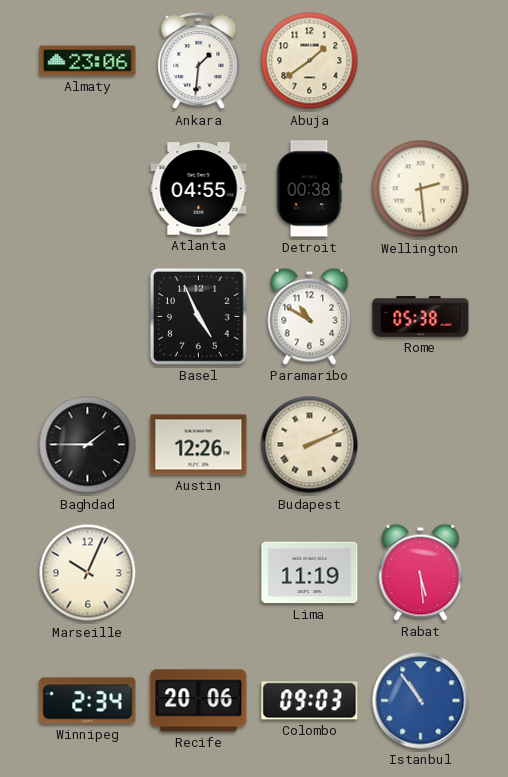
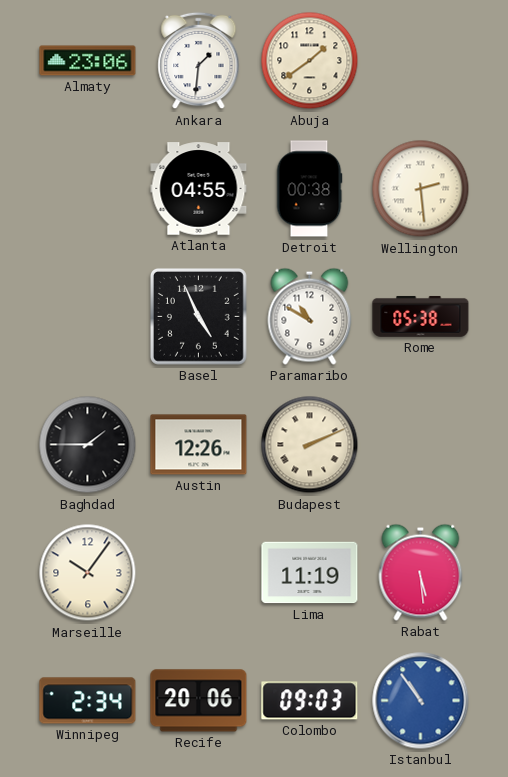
Marseille: 10:04 -> 10:06
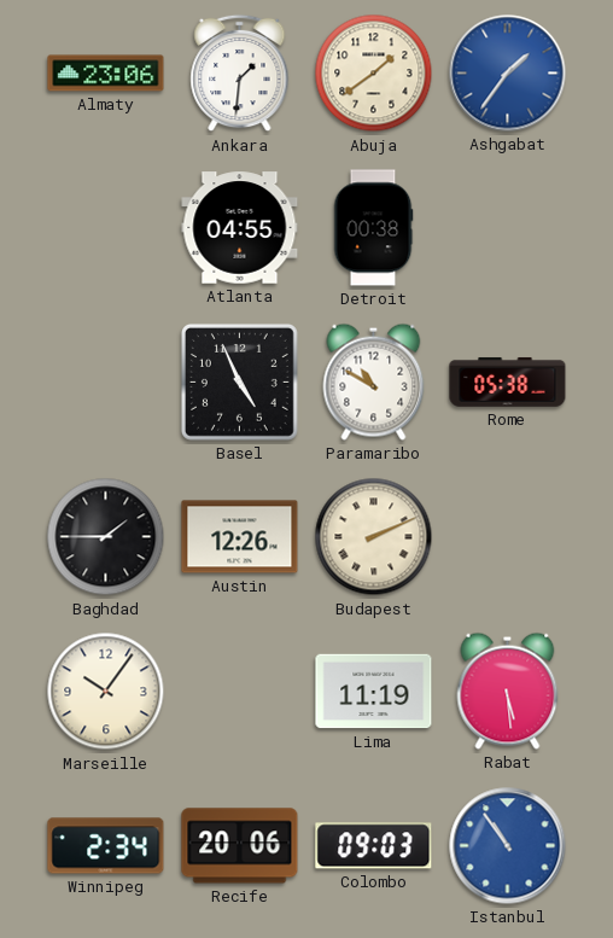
Ashgabat: none -> 1:36
Wellington: 2:29 -> none
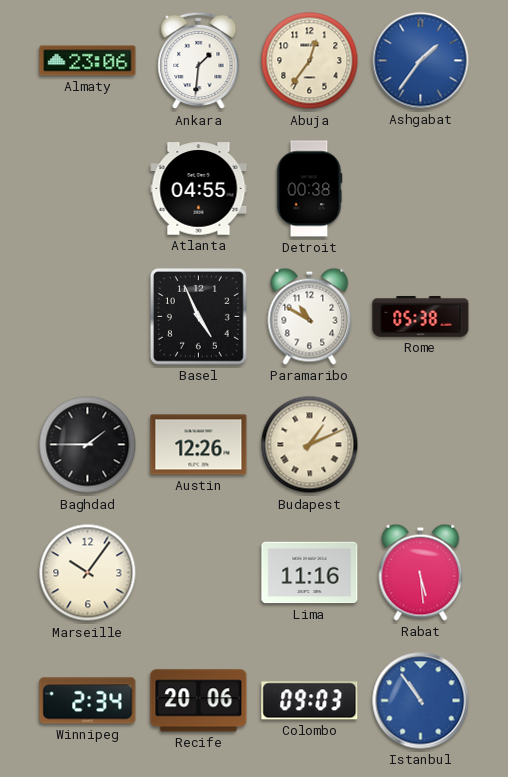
Abuja: 1:39 -> 12:36
Budapest: 2:11 -> 1:11
Lima: 11:19 -> 11:16
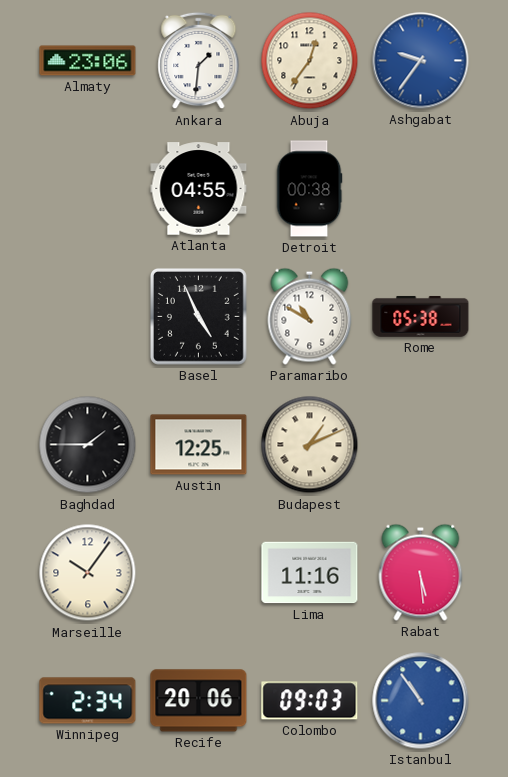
Ashgabat: 1:36 -> 9:36
Austin: 12:26 -> 12:25
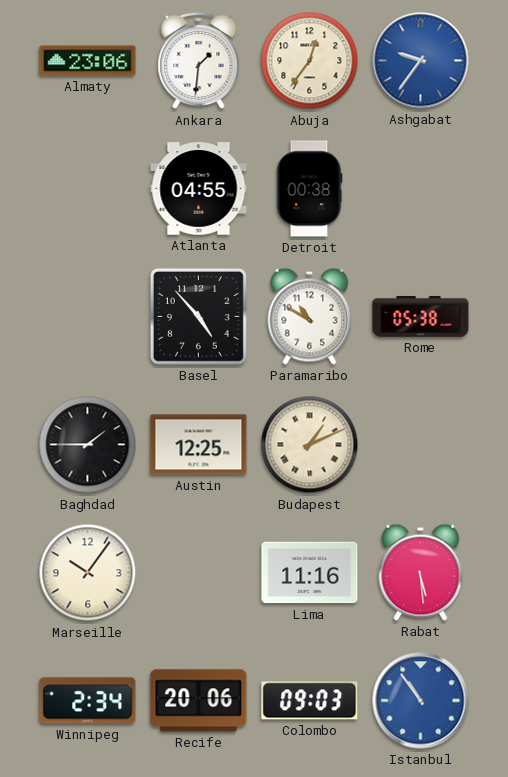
Basel: 4:56 -> 4:53
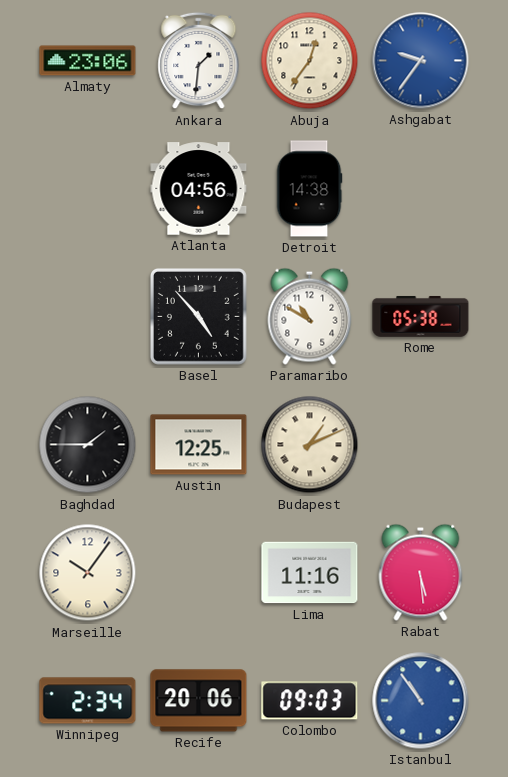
Atlanta: 04:55 -> 04:56
Detroit: 00:38 -> 14:38
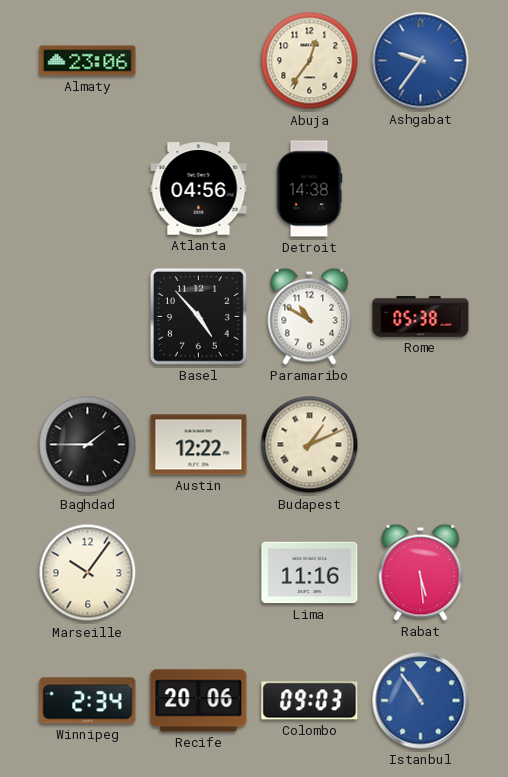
Ankara: 1:31 -> none
Austin: 12:25 -> 12:22
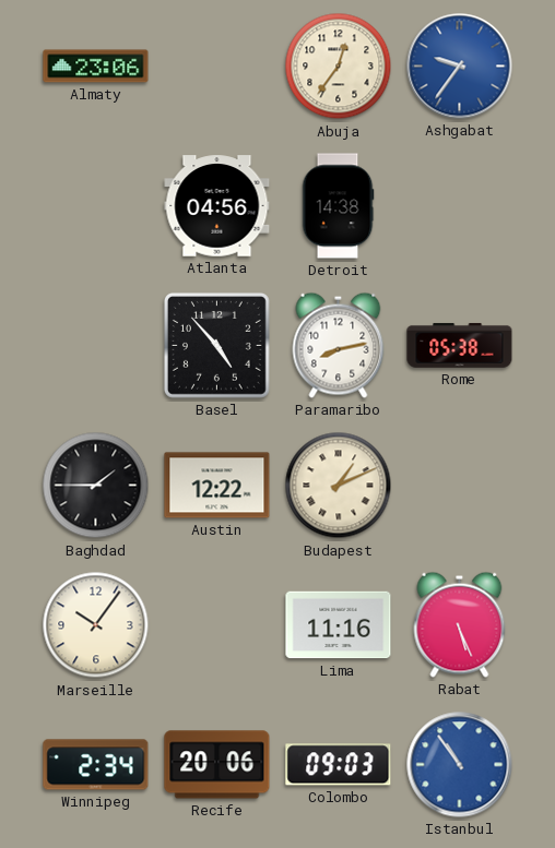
Paramaribo: 10:50 -> 8:13
Rabat: 5:29 -> 5:26
